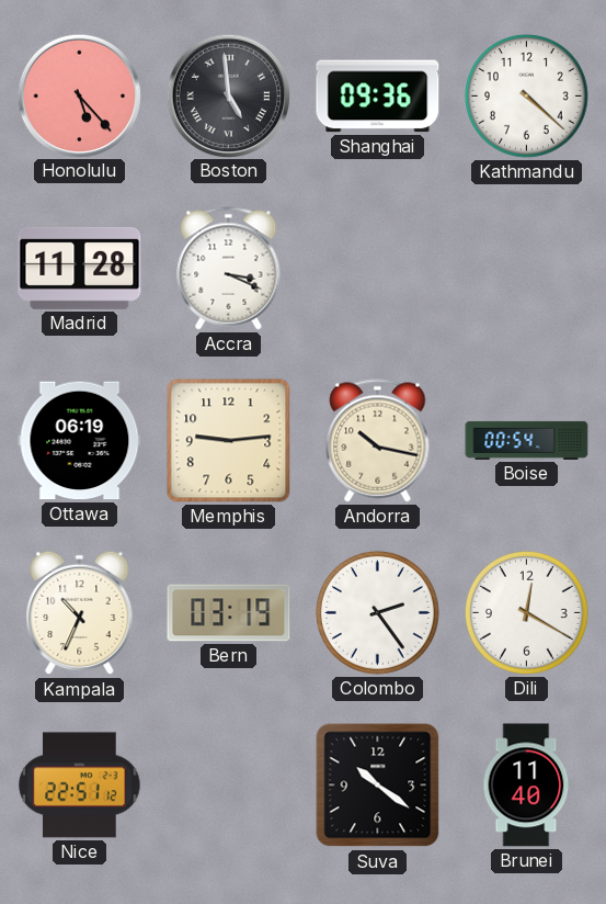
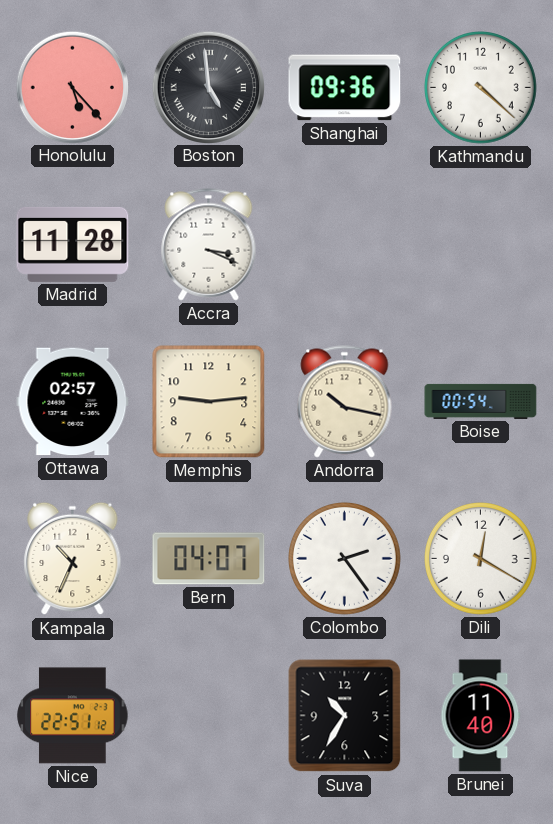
Ottawa: 06:19 -> 02:57
Bern: 03:19 -> 04:07
Suva: 10:21 -> 10:35
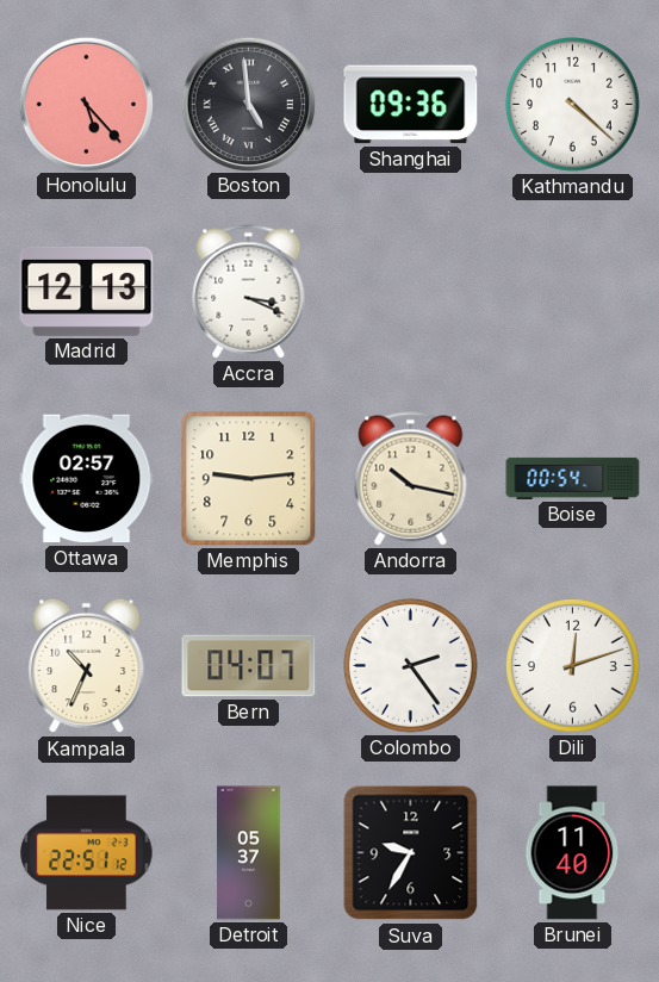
Madrid: 11:28 -> 12:13
Dili: 12:20 -> 12:12
Detroit: none -> 05:37
Suva: 10:35 -> 9:35
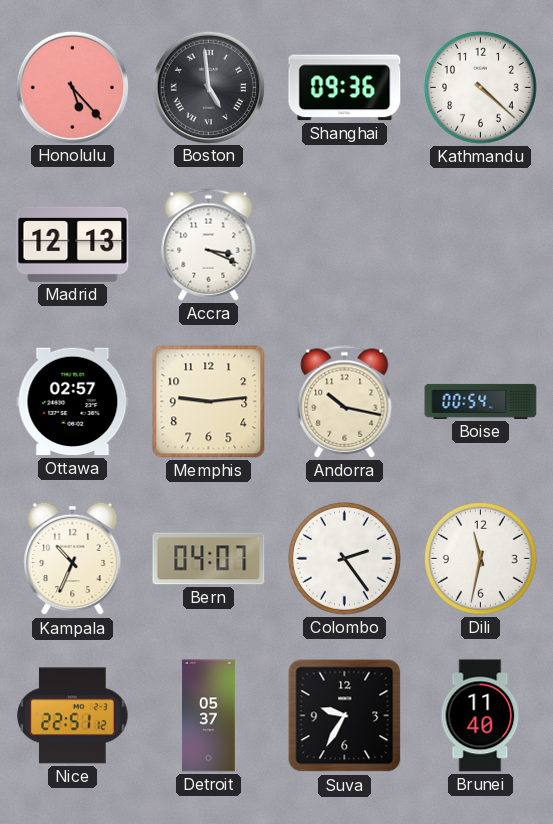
Dili: 12:12 -> 11:32
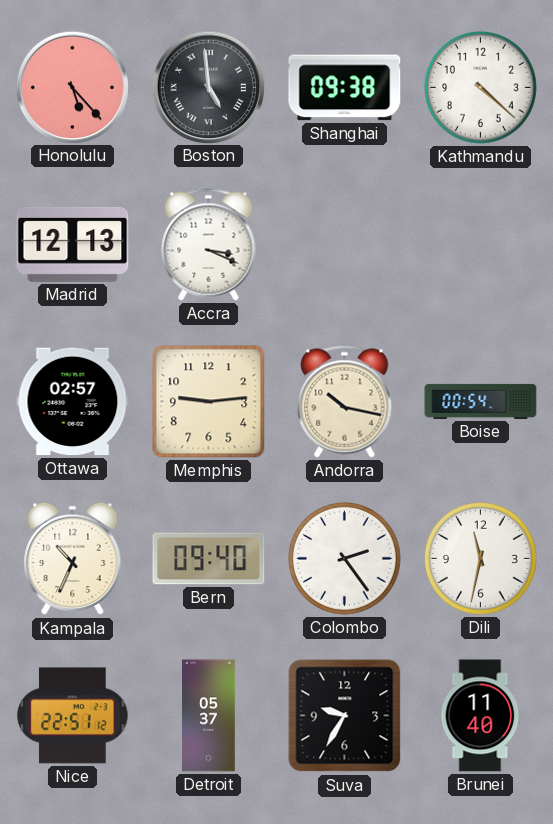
Shanghai: 09:36 -> 09:38
Bern: 04:07 -> 09:40
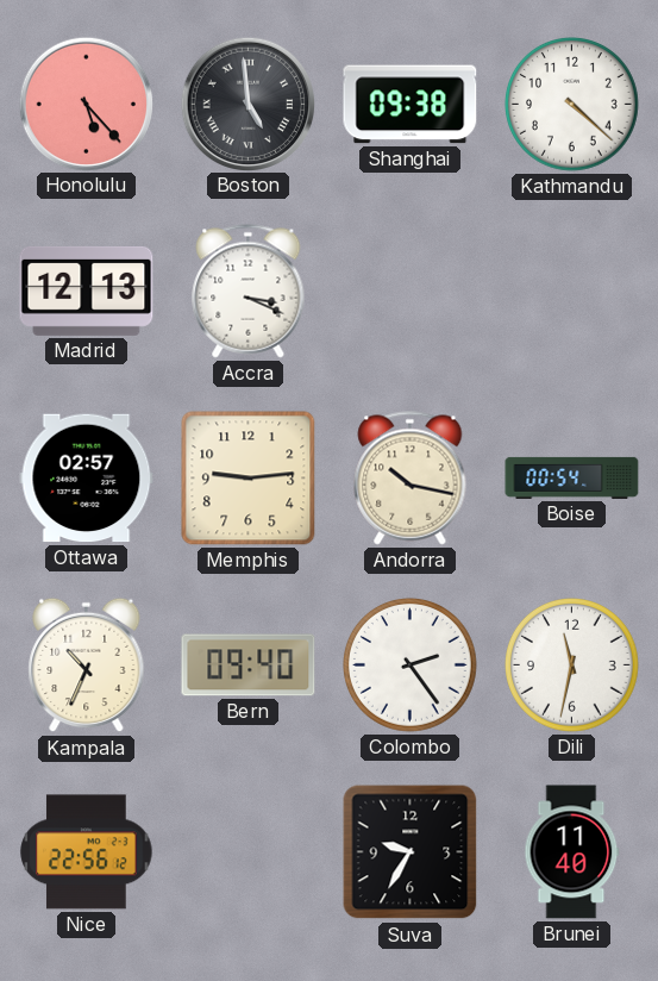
Nice: 22:51 -> 22:56
Detroit: 05:37 -> none
